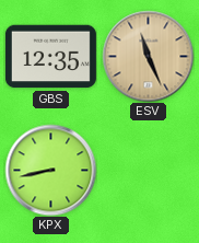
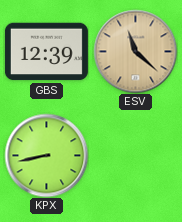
GBS: 12:35 -> 12:39
ESV: 11:26 -> 11:22
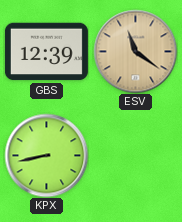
ESV: 11:22 -> 11:21
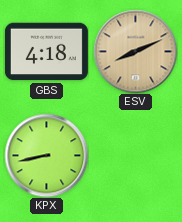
GBS: 12:39 -> 4:18
ESV: 11:21 -> 8:11
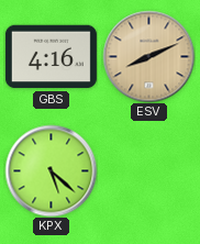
GBS: 4:18 -> 4:16
KPX: 8:43 -> 5:22
